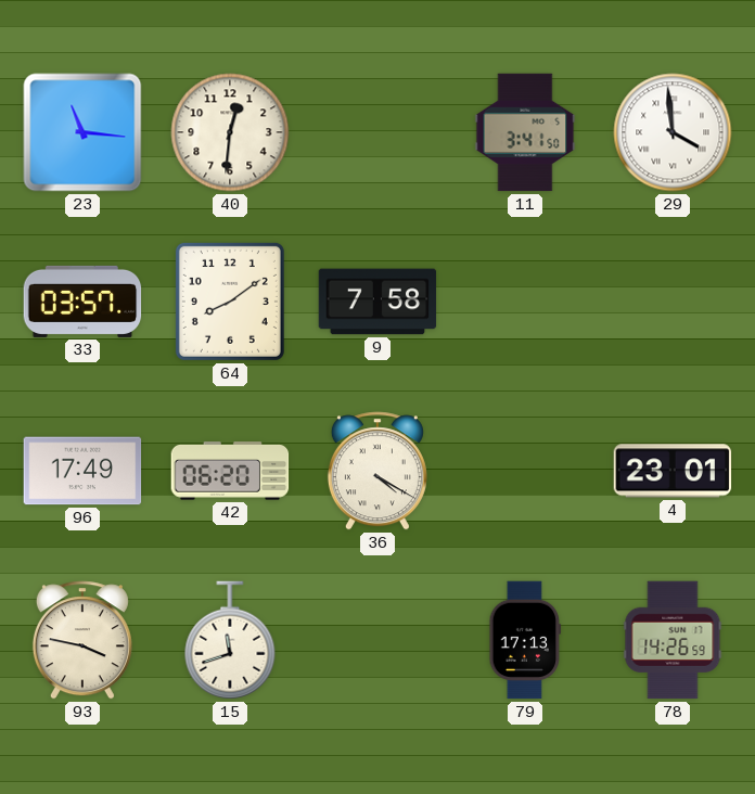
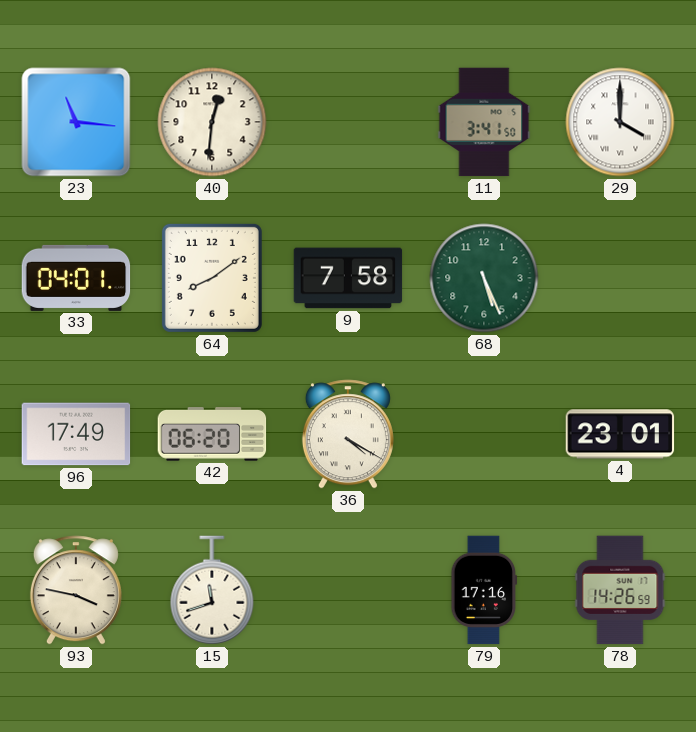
29: 3:59 -> 4:00
33: 03:57 -> 04:01
68: none -> 5:26
79: 17:13 -> 17:16
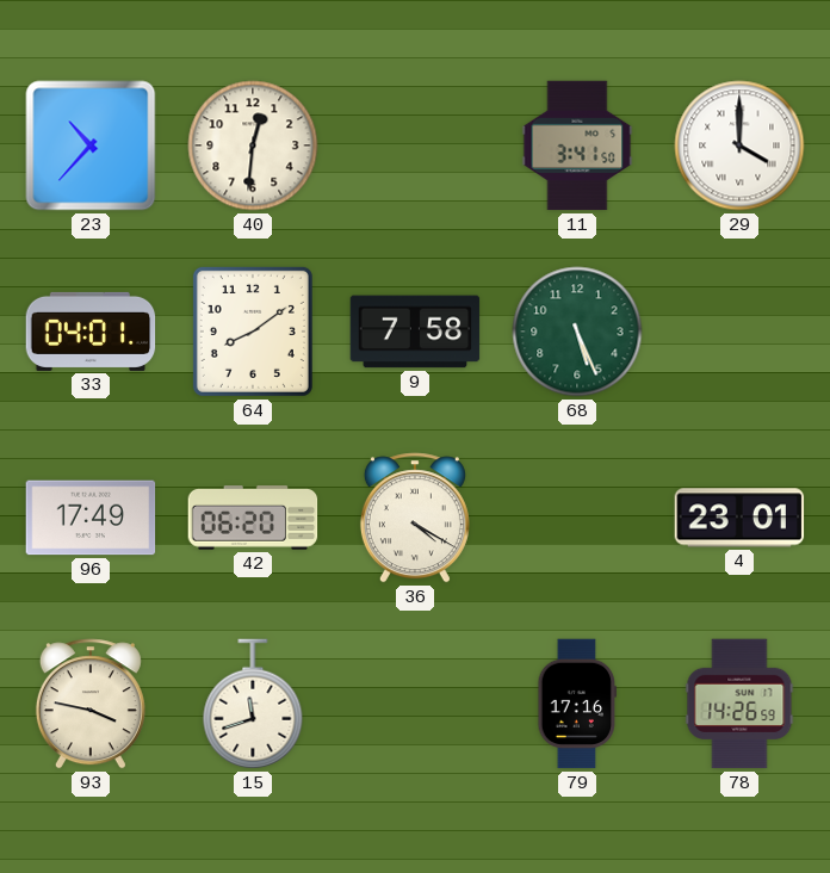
23: 11:16 -> 10:37
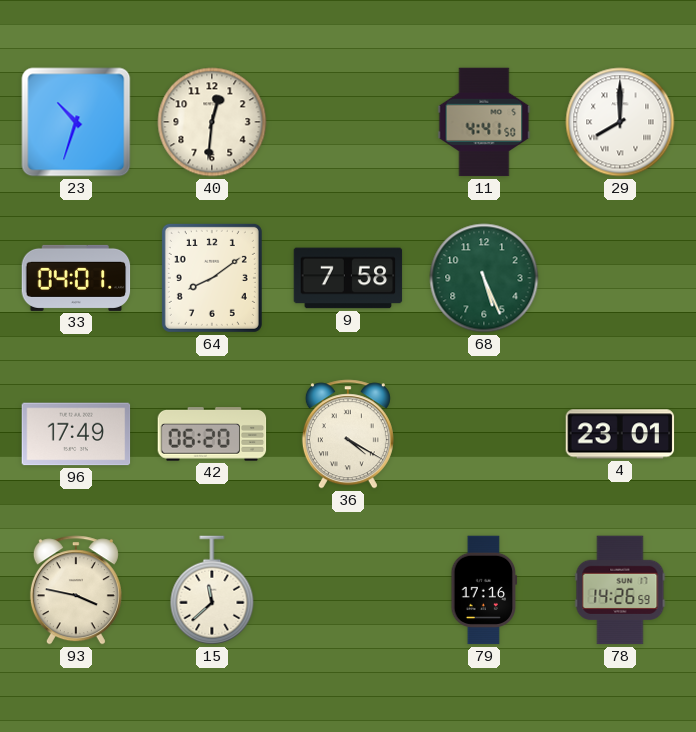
23: 10:37 -> 10:33
11: 3:41 -> 4:41
29: 4:00 -> 8:00
15: 11:42 -> 11:38
